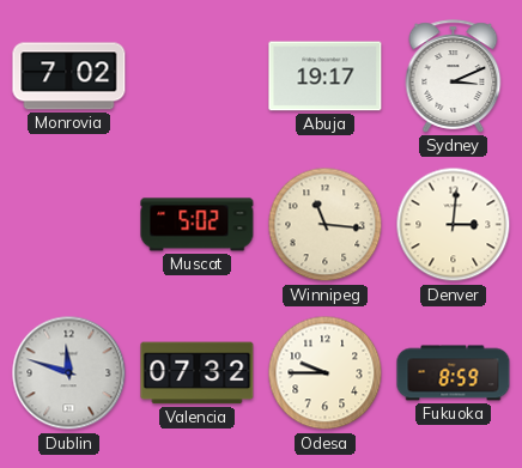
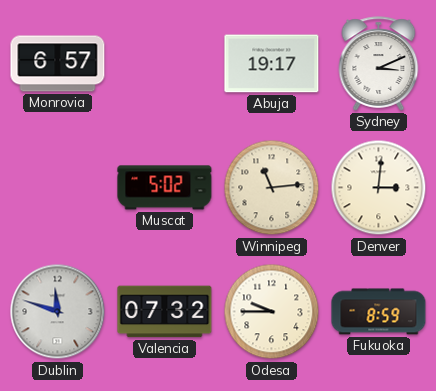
Monrovia: 7:02 -> 6:57
Winnipeg: 11:16 -> 11:14
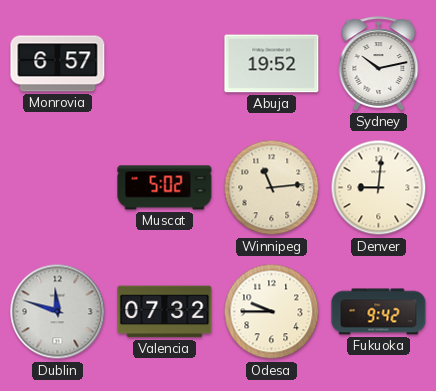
Abuja: 19:17 -> 19:52
Sydney: 3:11 -> 10:13
Denver: 3:01 -> 9:01
Fukuoka: 8:59 -> 9:42
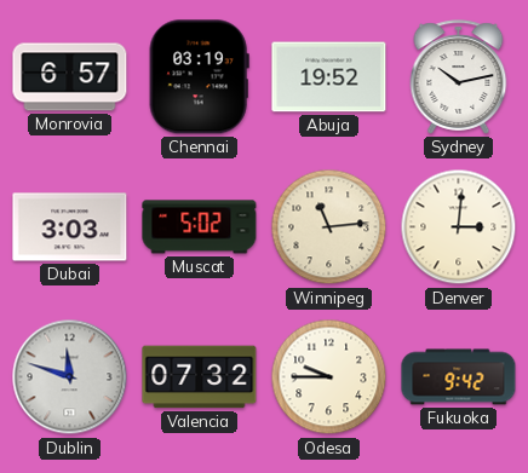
Chennai: none -> 03:19
Dubai: none -> 3:03
Denver: 9:01 -> 3:01
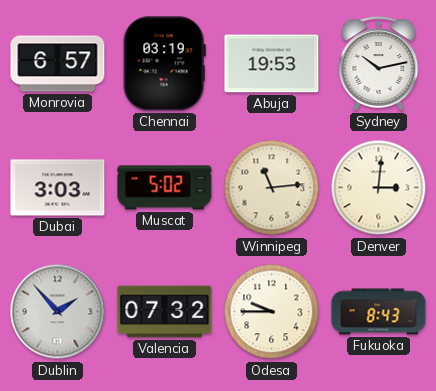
Abuja: 19:52 -> 19:53
Dublin: 11:48 -> 1:53
Fukuoka: 9:42 -> 8:43
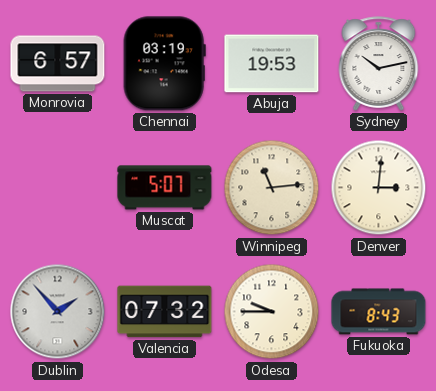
Dubai: 3:03 -> none
Muscat: 5:02 -> 5:07
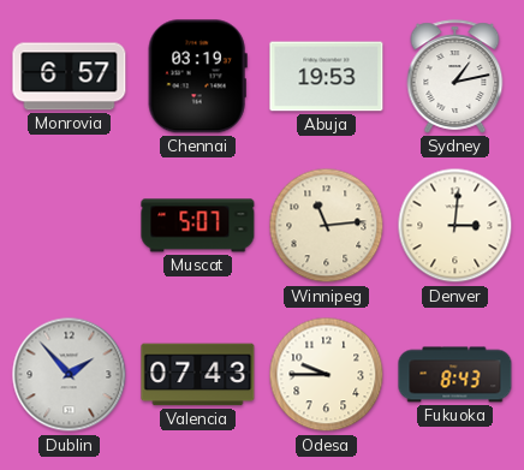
Sydney: 10:13 -> 1:13
Valencia: 07:32 -> 07:43
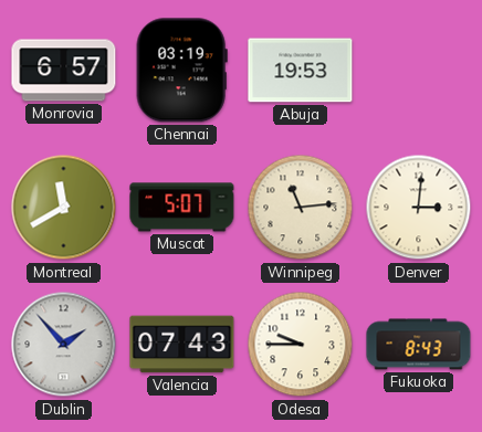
Sydney: 1:13 -> none
Montreal: none -> 11:40
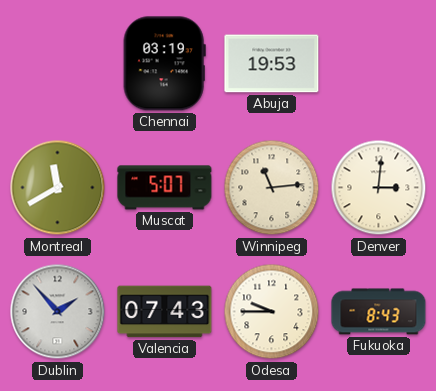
Monrovia: 6:57 -> none
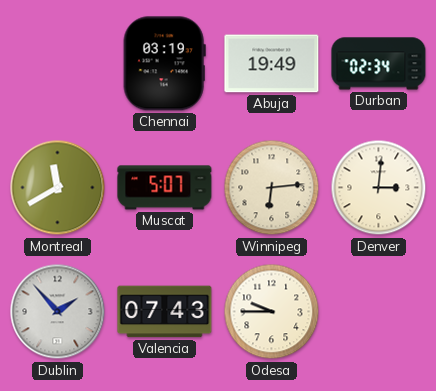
Abuja: 19:53 -> 19:49
Durban: none -> 02:34
Winnipeg: 11:14 -> 6:14
Fukuoka: 8:43 -> none
